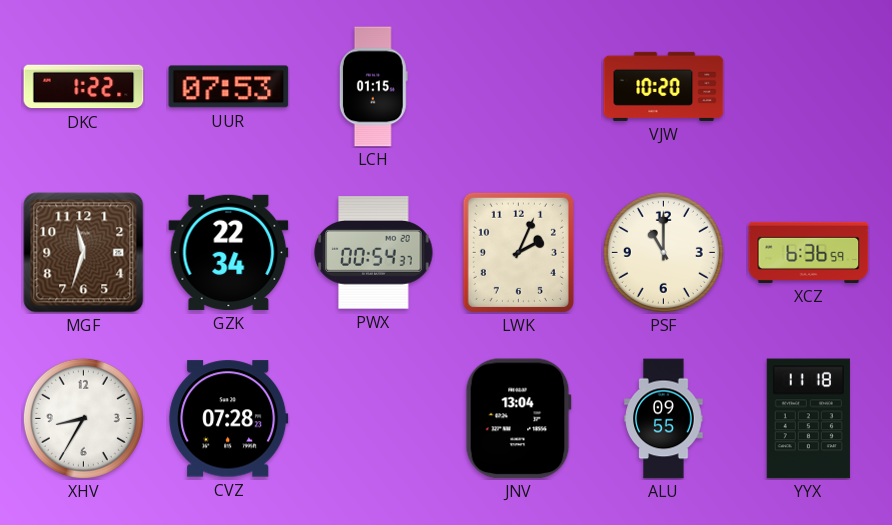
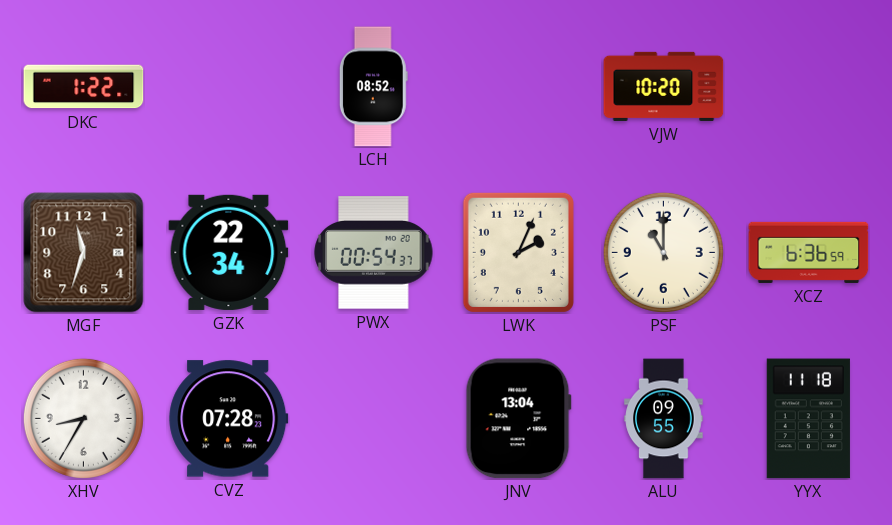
UUR: 07:53 -> none
LCH: 01:15 -> 08:52
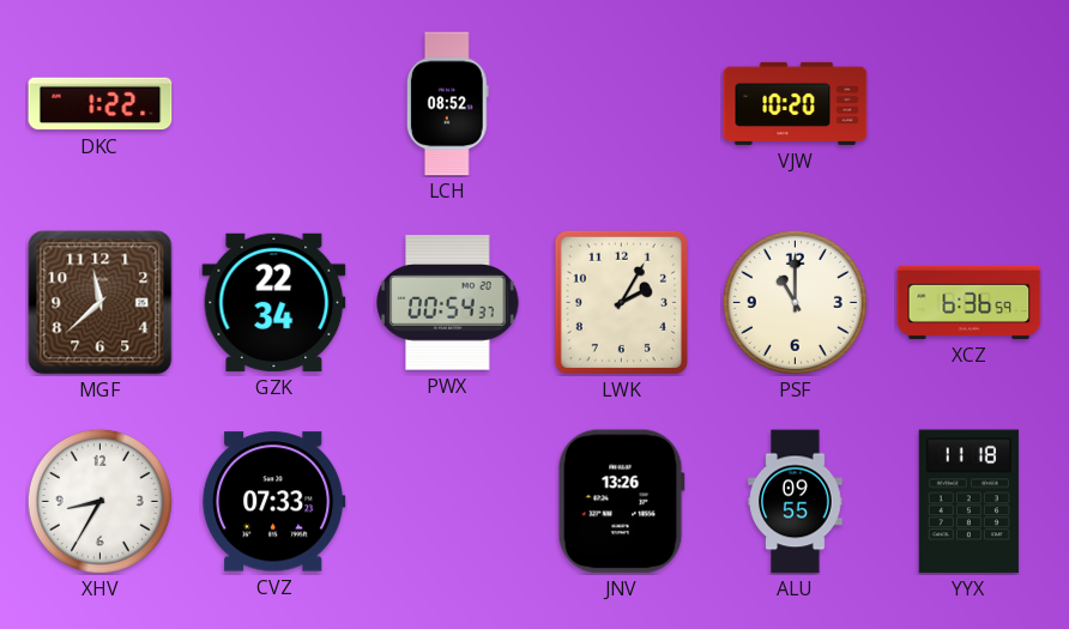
MGF: 11:33 -> 11:38
LWK: 2:04 -> 2:05
CVZ: 07:28 -> 07:33
JNV: 13:04 -> 13:26
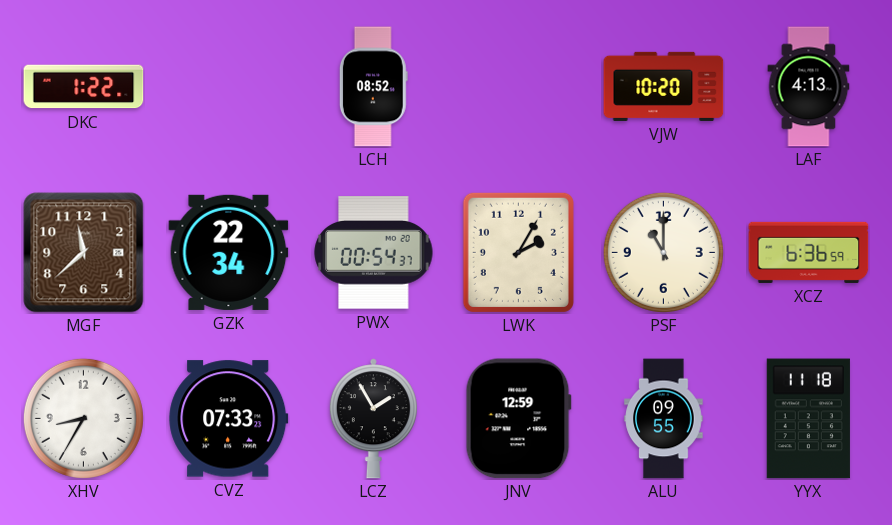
LAF: none -> 4:13
LCZ: none -> 1:55
JNV: 13:26 -> 12:59
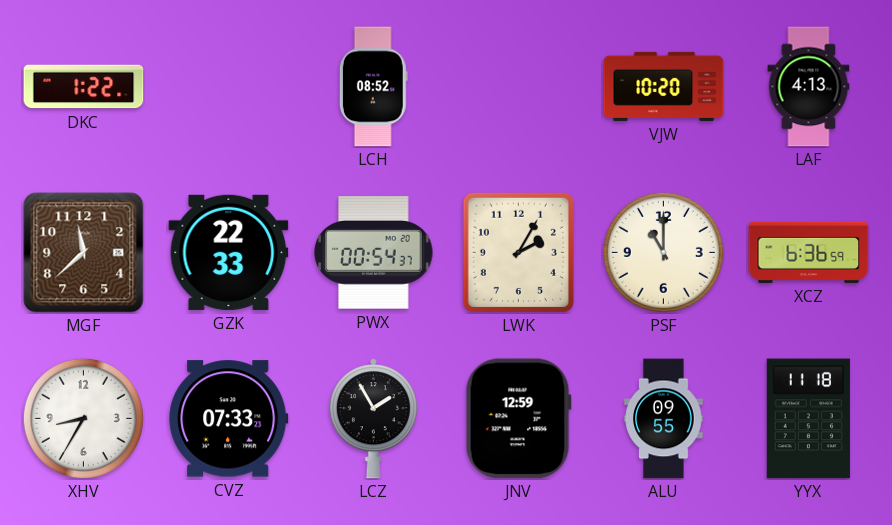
GZK: 22:34 -> 22:33
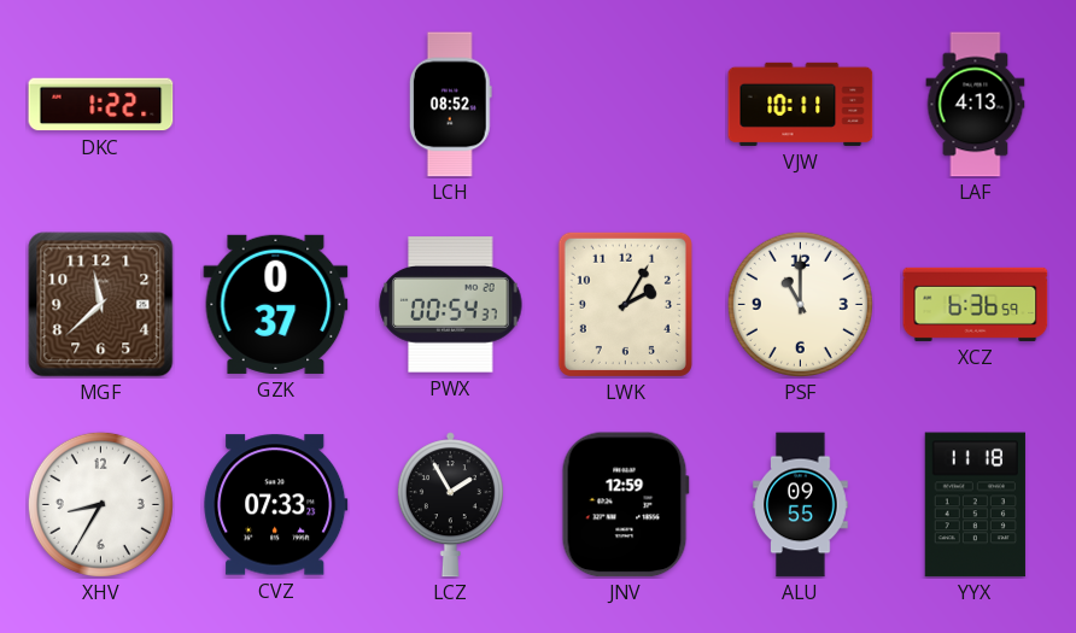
VJW: 10:20 -> 10:11
GZK: 22:33 -> 0:37
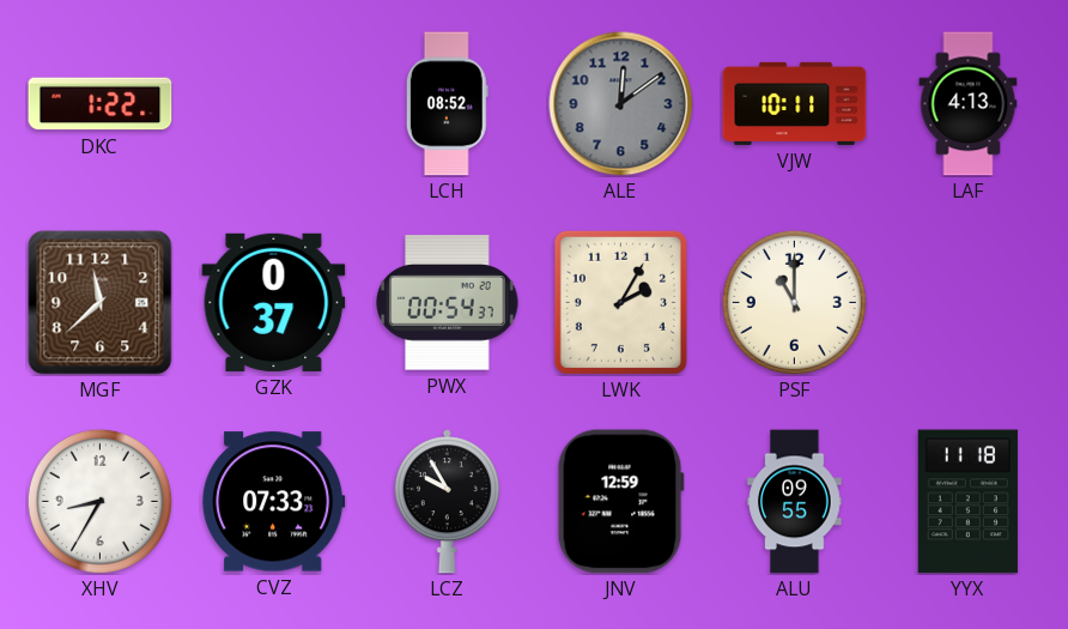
ALE: none -> 12:09
XCZ: 6:36 -> none
LCZ: 1:55 -> 9:55
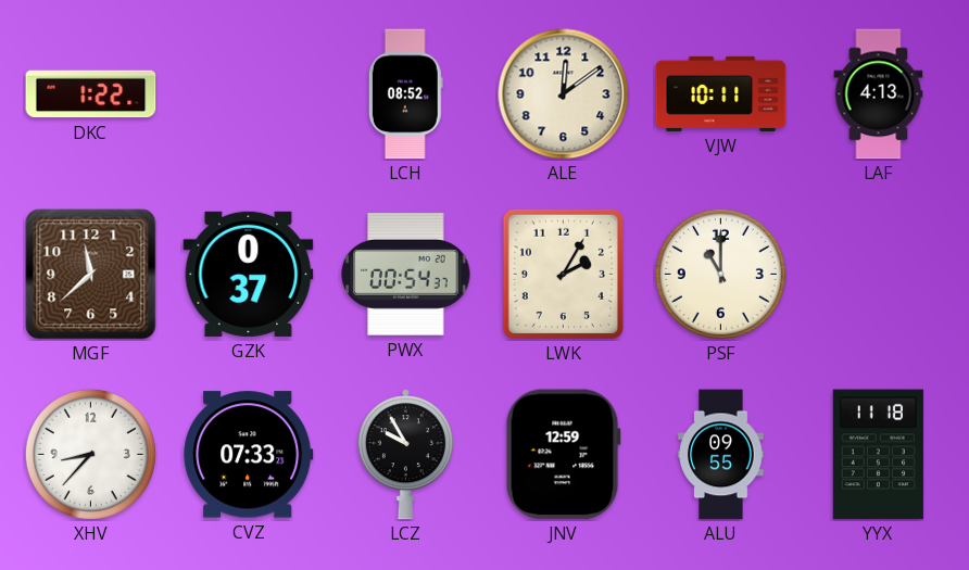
ALE dial: grey -> cream
XHV: 8:35 -> 8:37
